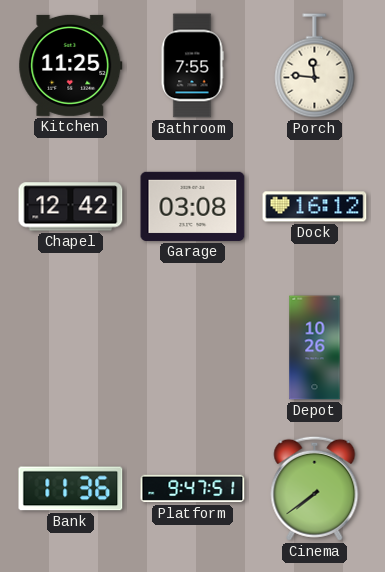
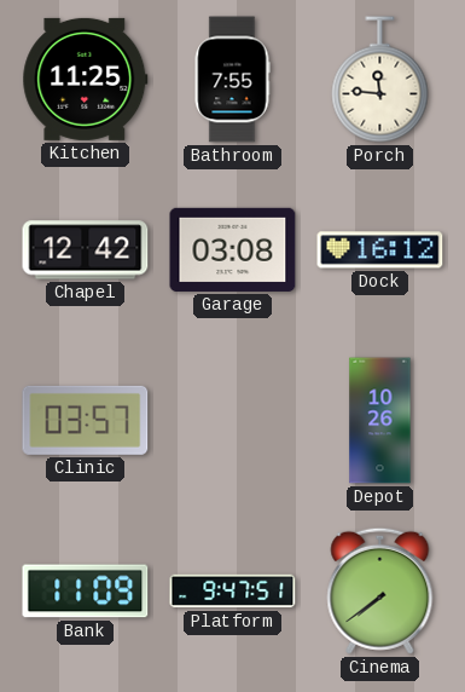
Clinic: none -> 03:57
Bank: 11:36 -> 11:09
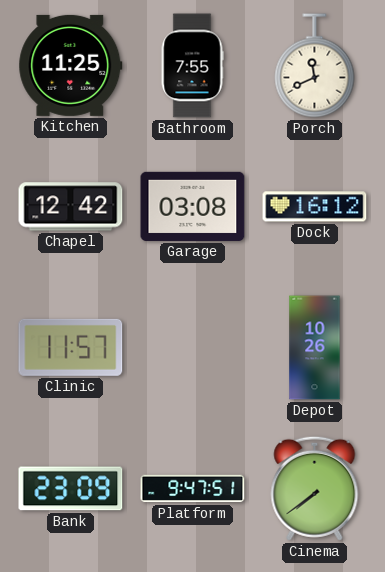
Porch: 11:46 -> 11:41
Clinic: 03:57 -> 11:57
Bank: 11:09 -> 23:09
